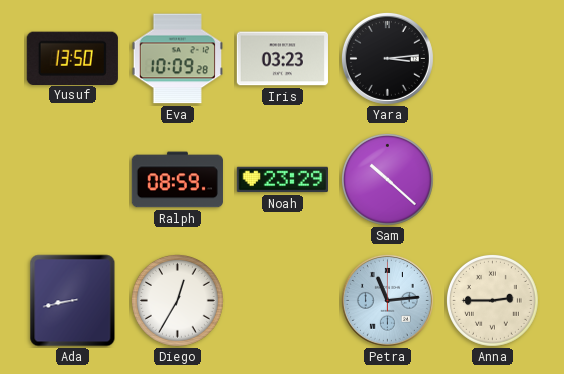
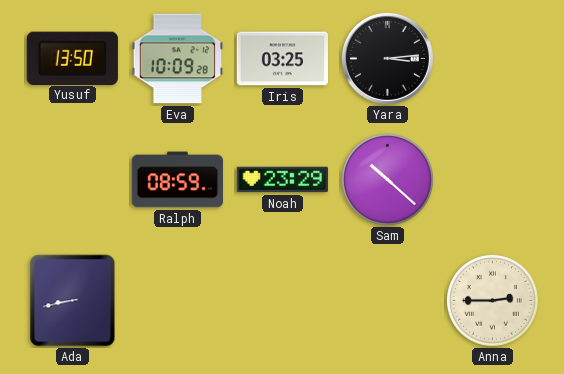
Iris: 03:23 -> 03:25
Diego: 12:35 -> none
Petra: 11:14 -> none
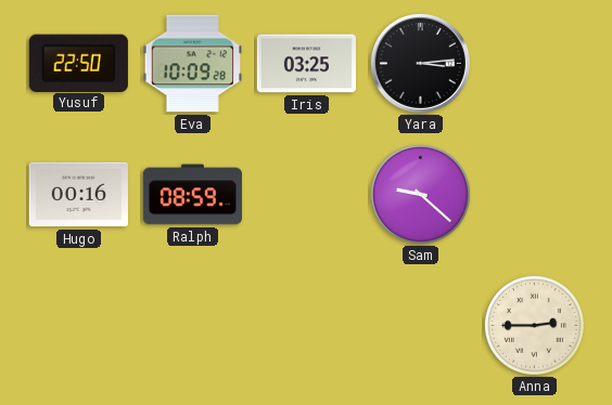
Yusuf: 13:50 -> 22:50
Hugo: none -> 00:16
Noah: 23:29 -> none
Sam: 10:22 -> 9:22
Ada: 8:43 -> none
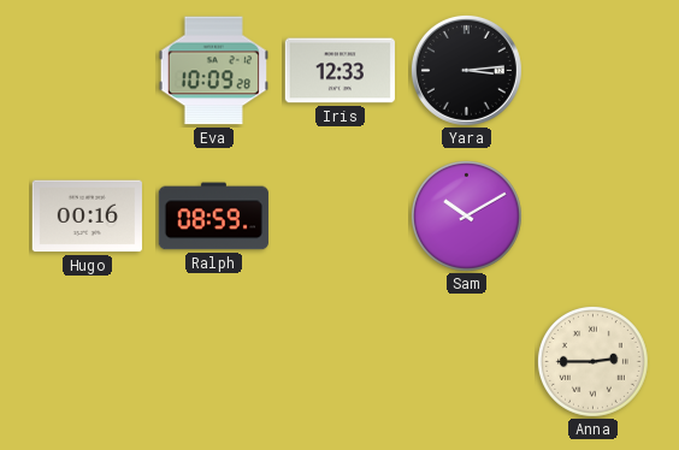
Yusuf: 22:50 -> none
Iris: 03:25 -> 12:33
Sam: 9:22 -> 10:10
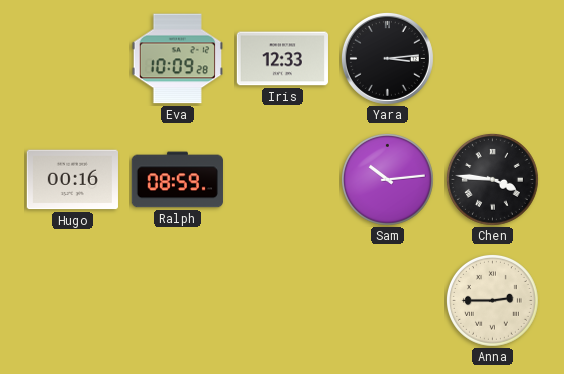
Sam: 10:10 -> 10:14
Chen: none -> 3:46
